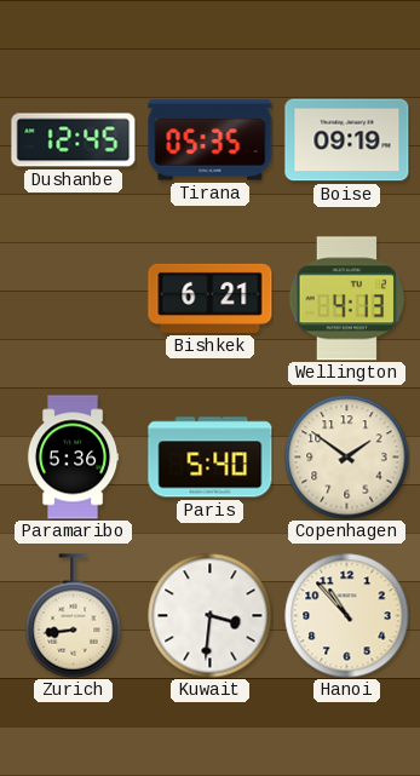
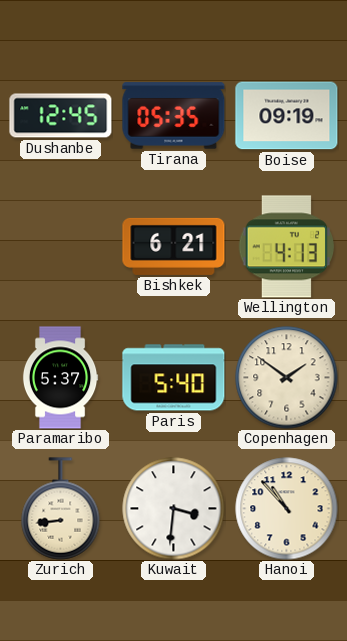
Paramaribo: 5:36 -> 5:37
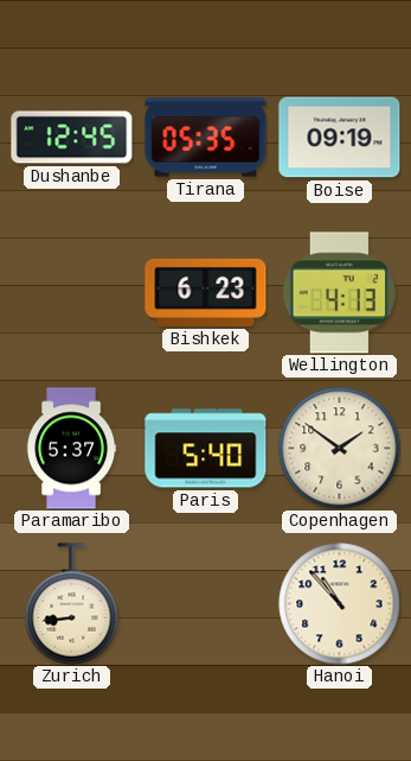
Bishkek: 6:21 -> 6:23
Kuwait: 3:31 -> none
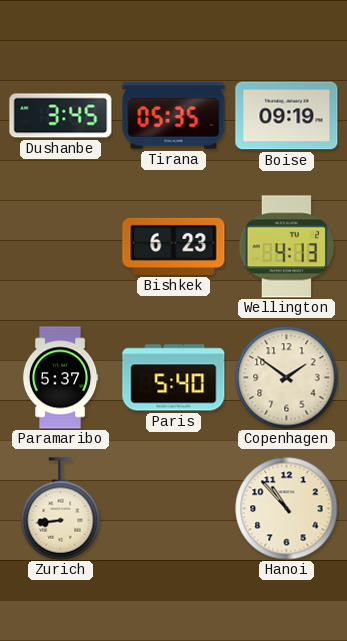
Dushanbe: 12:45 -> 3:45
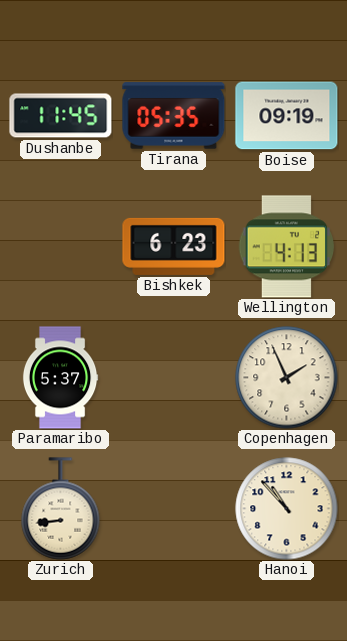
Dushanbe: 3:45 -> 11:45
Paris: 5:40 -> none
Copenhagen: 1:51 -> 1:56
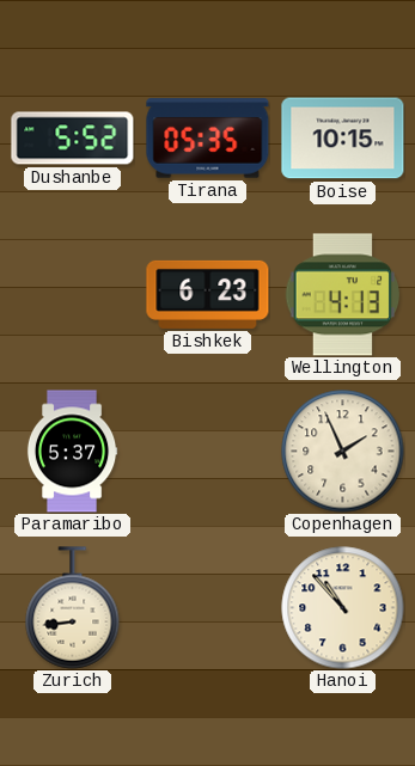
Dushanbe: 11:45 -> 5:52
Boise: 09:19 -> 10:15
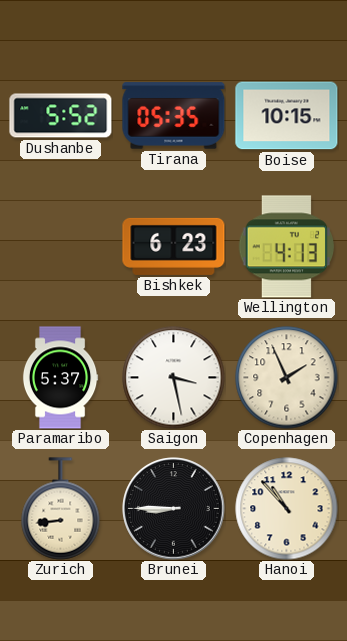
Saigon: none -> 3:28
Brunei: none -> 8:45
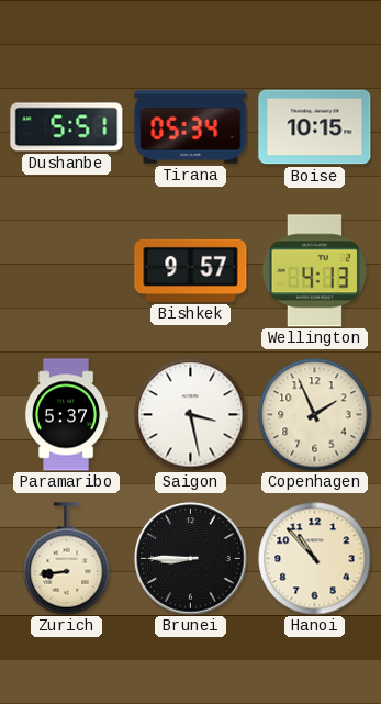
Dushanbe: 5:52 -> 5:51
Tirana: 05:35 -> 05:34
Bishkek: 6:23 -> 9:57
